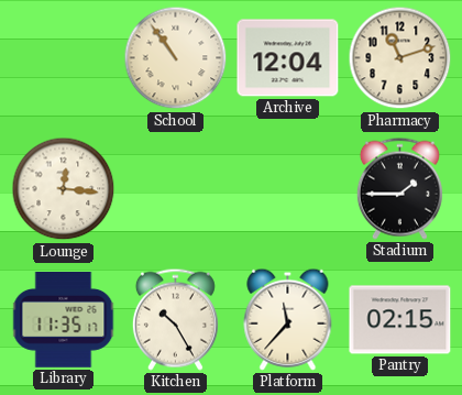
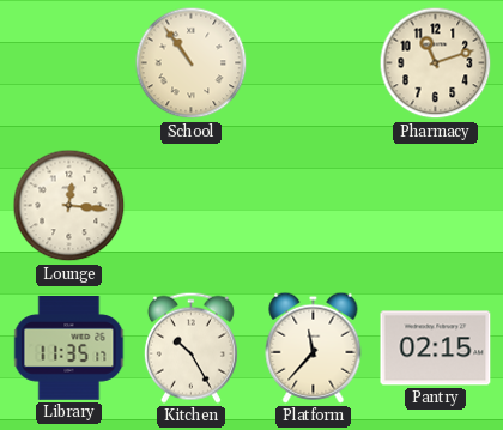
Archive: 12:04 -> none
Stadium: 1:45 -> none
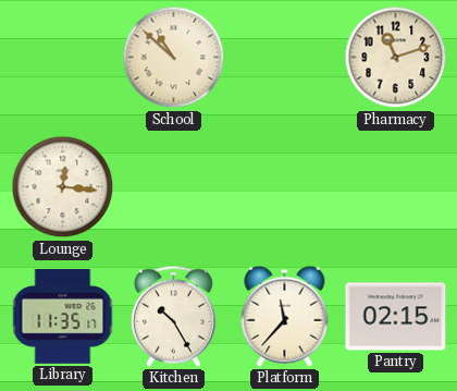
School: 10:54 -> 10:52
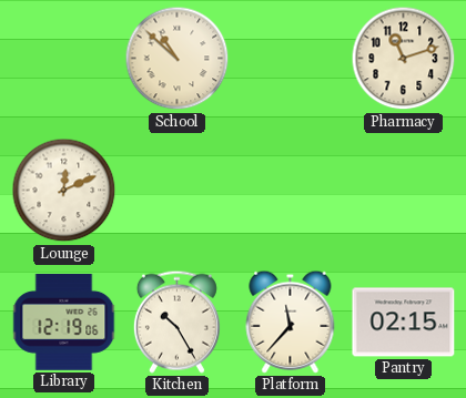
Lounge: 12:16 -> 12:11
Library: 11:35 -> 12:19
